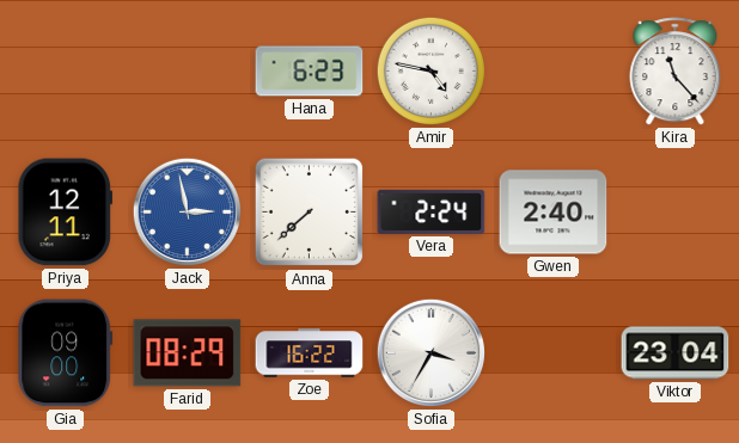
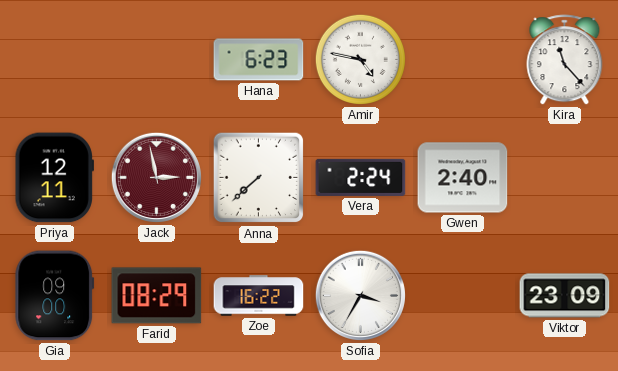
Jack dial: blue -> burgundy
Viktor: 23:04 -> 23:09
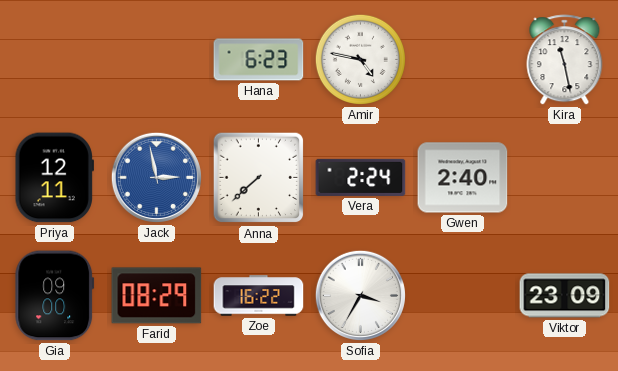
Kira: 11:23 -> 11:28
Jack dial: burgundy -> blue
